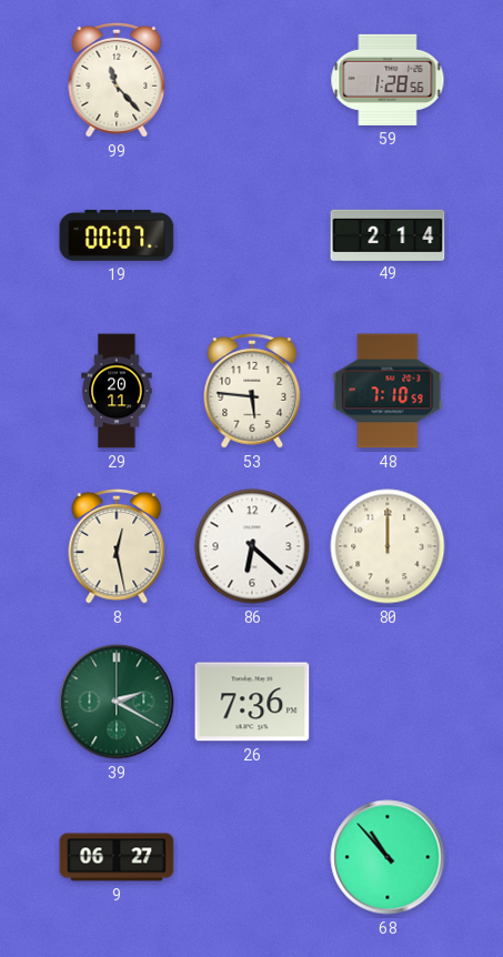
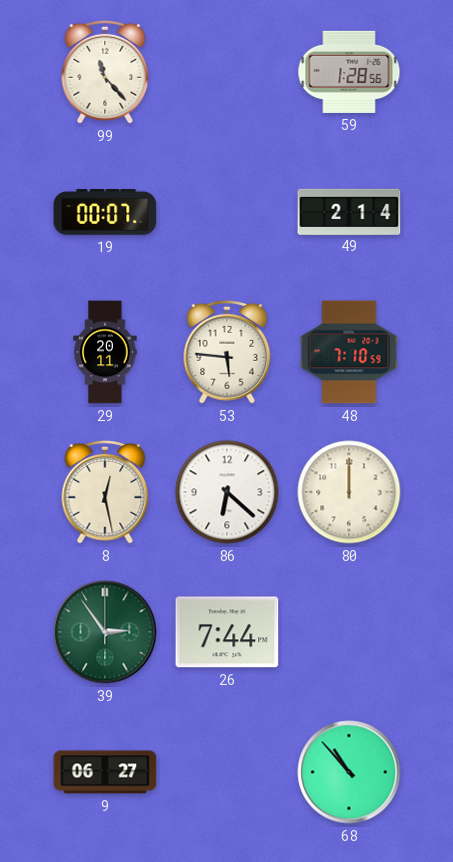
39: 2:20 -> 2:54
26: 7:36 -> 7:44
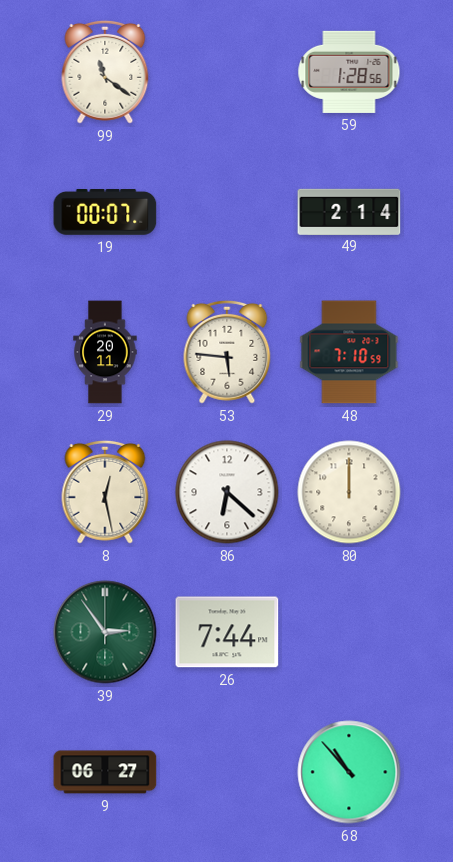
99: 11:23 -> 11:21
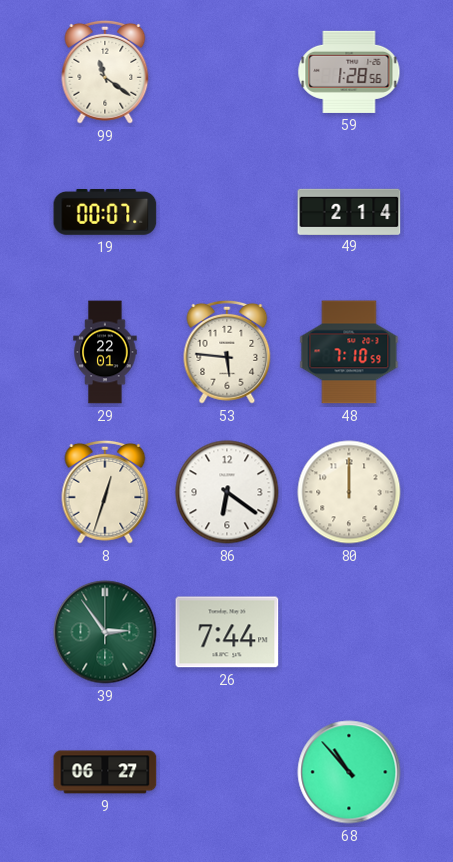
29: 20:11 -> 22:01
8: 12:28 -> 12:33
86: 6:22 -> 6:21
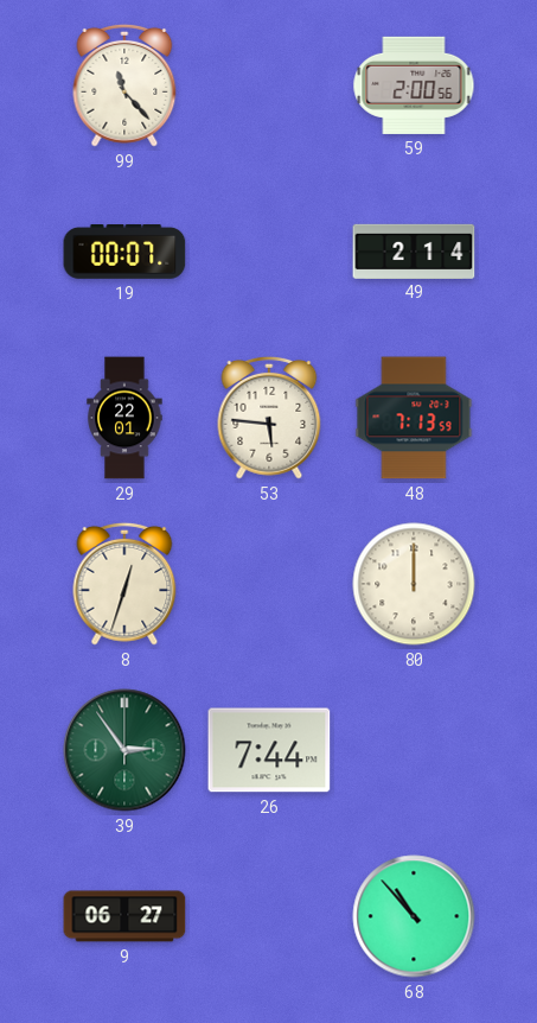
99: 11:21 -> 11:23
59: 1:28 -> 2:00
48: 7:10 -> 7:13
86: 6:21 -> none
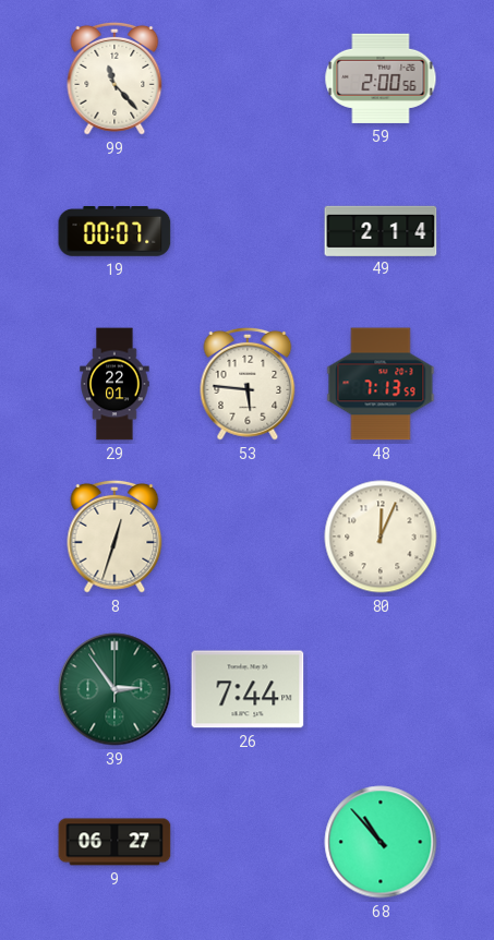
80: 12:00 -> 12:04
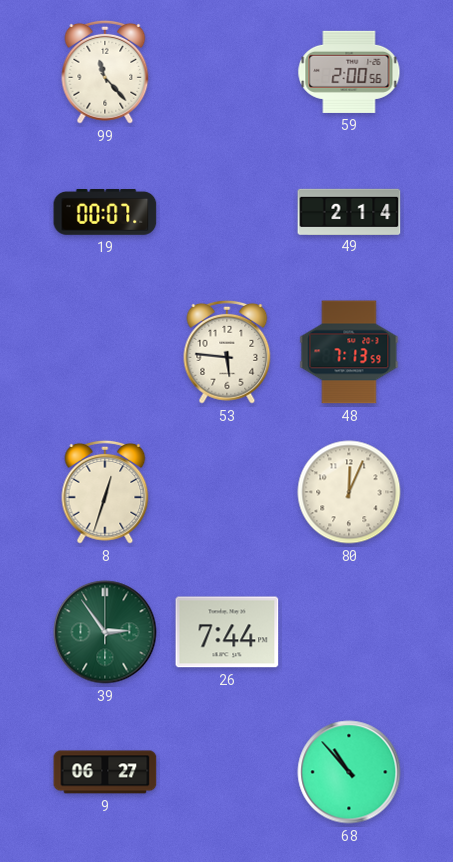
29: 22:01 -> none
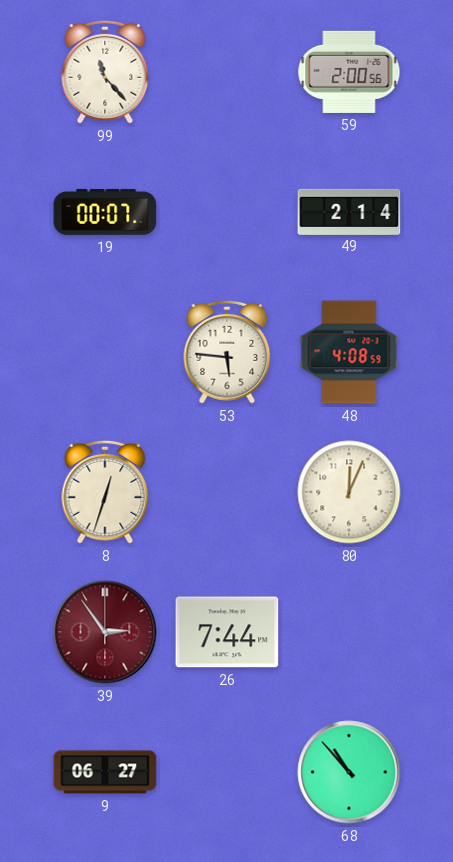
48: 7:13 -> 4:08
39 dial: green -> burgundy
